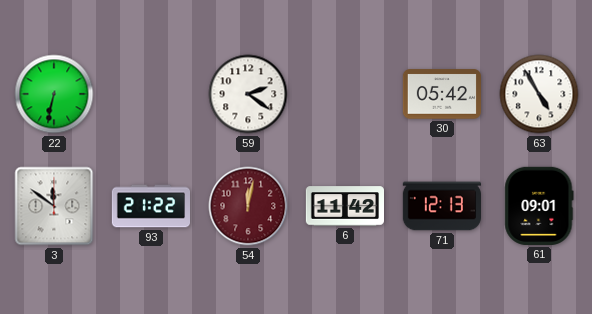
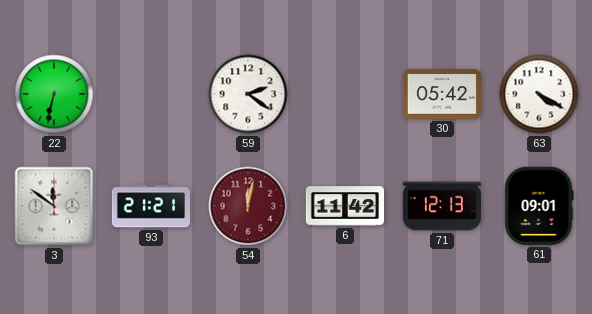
63: 4:55 -> 4:20
93: 21:22 -> 21:21
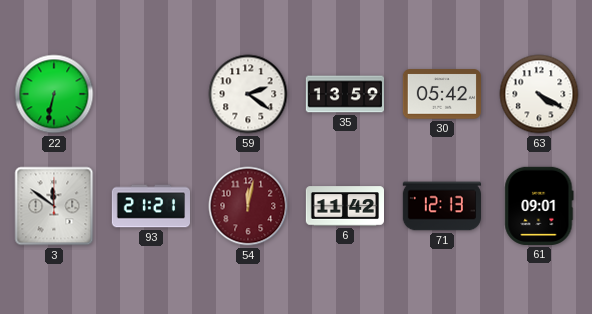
35: none -> 13:59
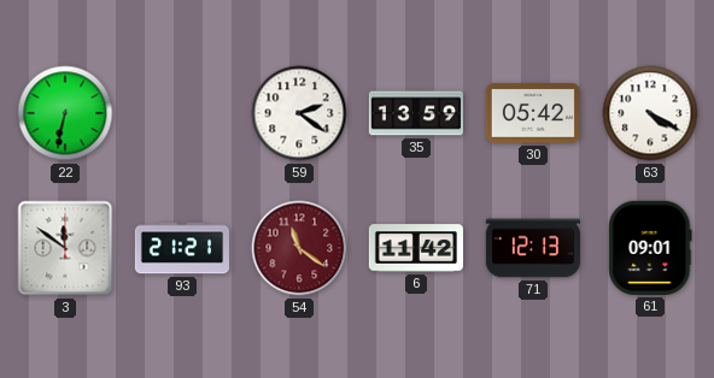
54: 12:02 -> 11:21
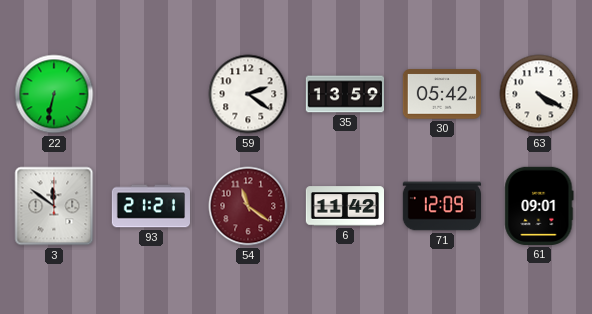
71: 12:13 -> 12:09
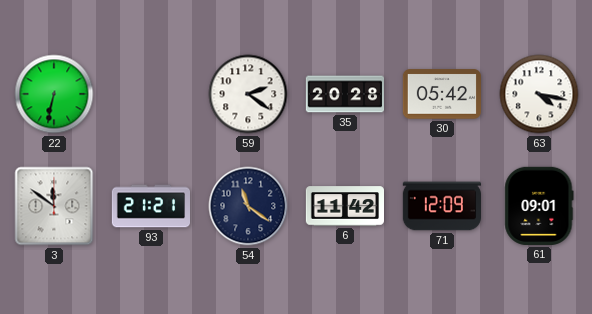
35: 13:59 -> 20:28
63: 4:20 -> 4:17
54 dial: burgundy -> navy
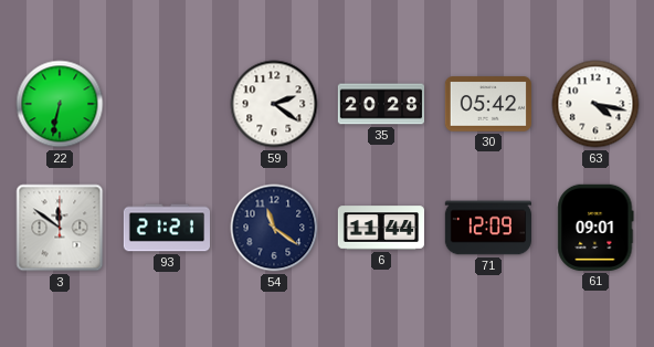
6: 11:42 -> 11:44
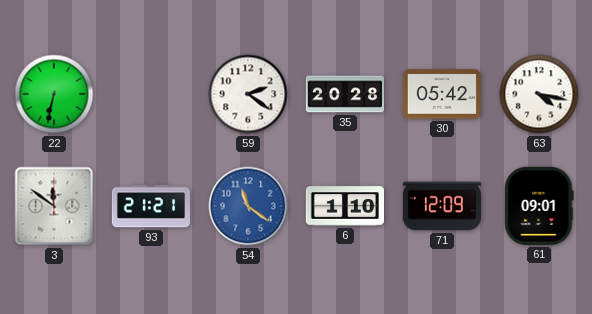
54 dial: navy -> blue
6: 11:44 -> 1:10
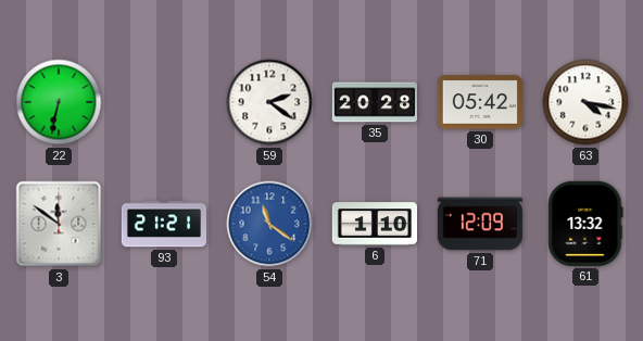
61: 09:01 -> 13:32
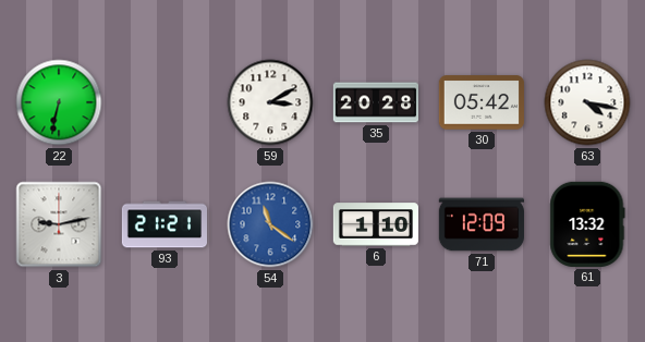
59: 2:21 -> 3:10
3: 11:51 -> 9:13
